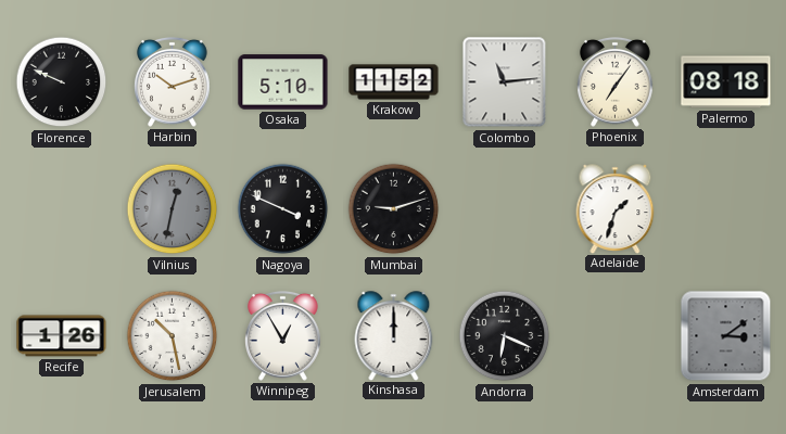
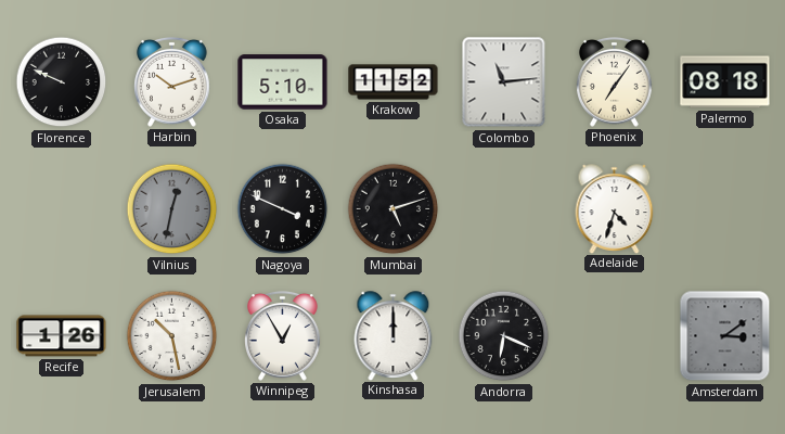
Mumbai: 9:12 -> 5:12
Adelaide: 1:33 -> 4:33
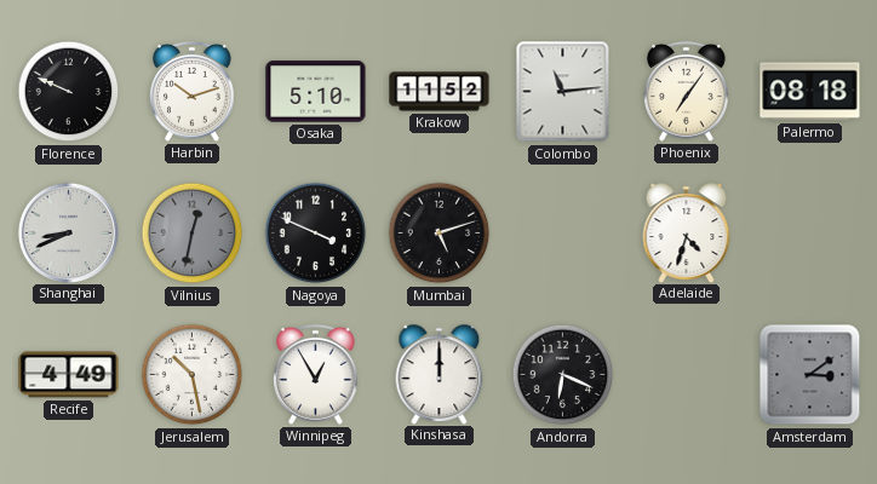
Shanghai: none -> 8:41
Recife: 1:26 -> 4:49
